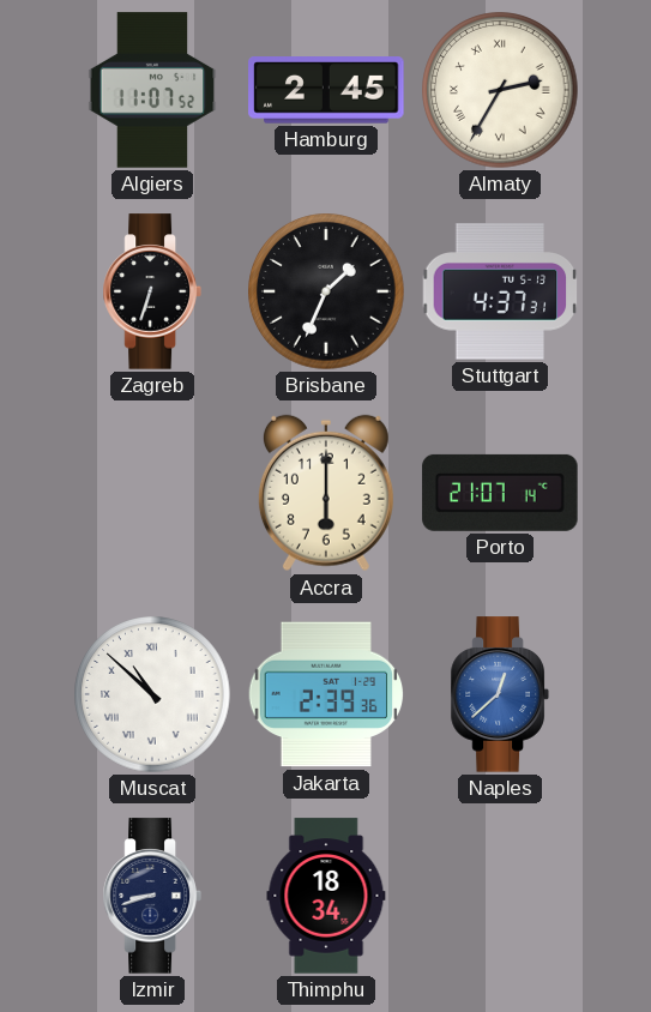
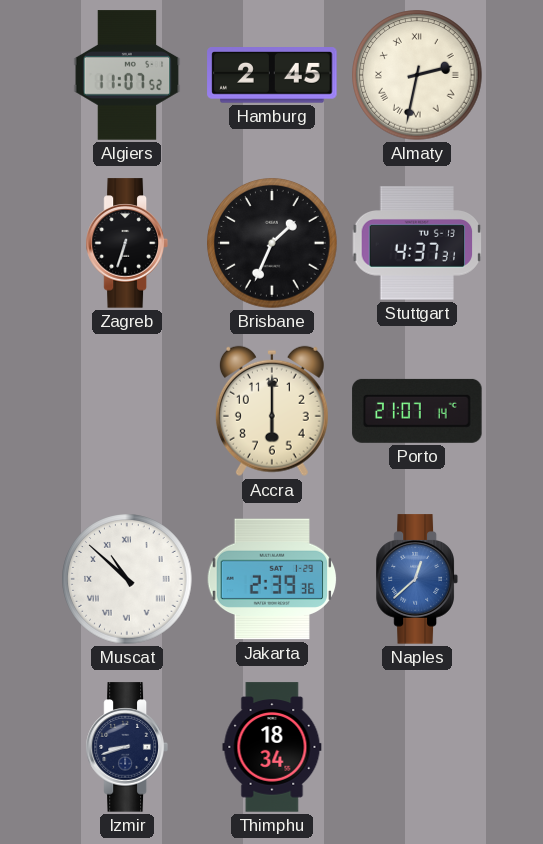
Almaty: 2:35 -> 2:32
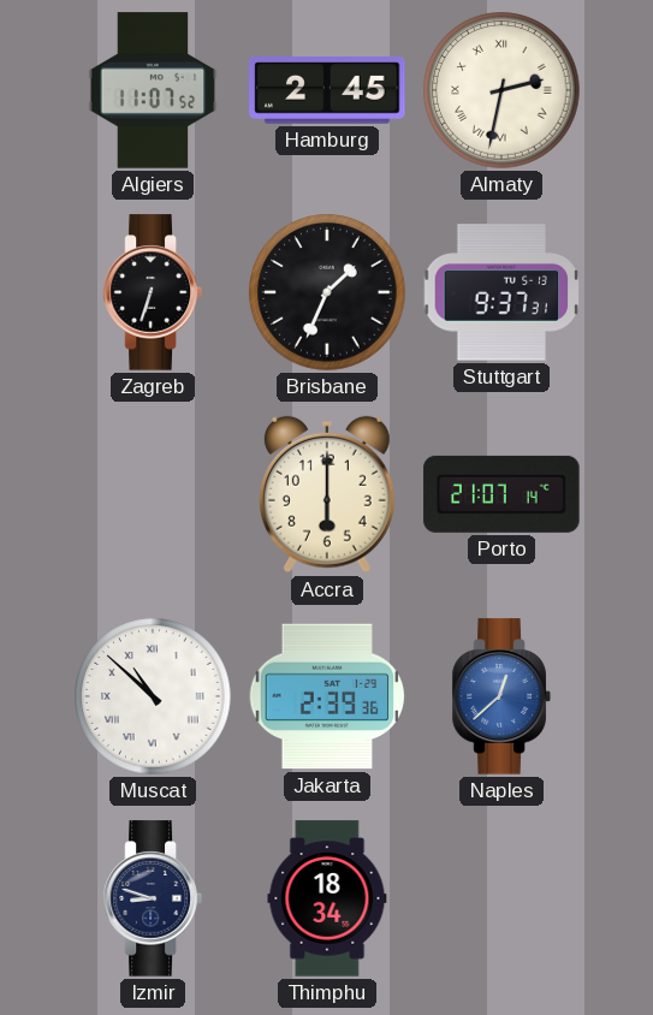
Stuttgart: 4:37 -> 9:37
Izmir: 8:42 -> 8:48
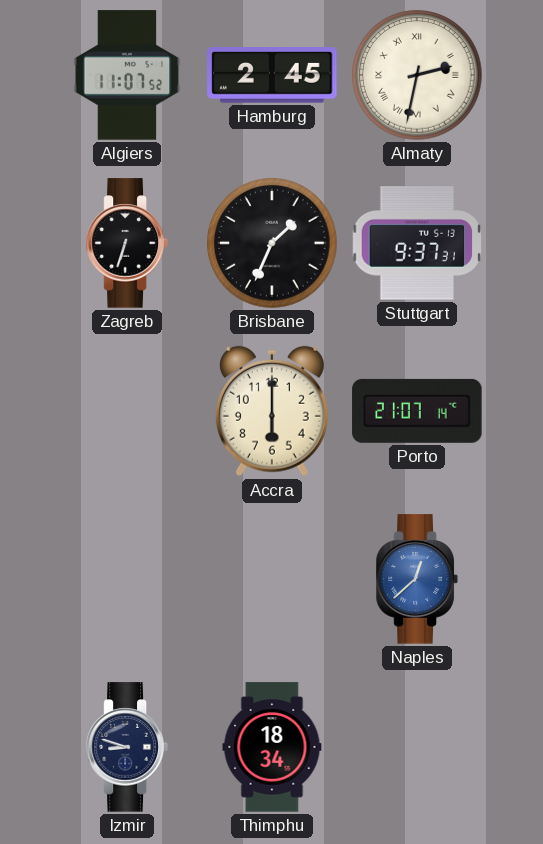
Muscat: 10:52 -> none
Jakarta: 2:39 -> none
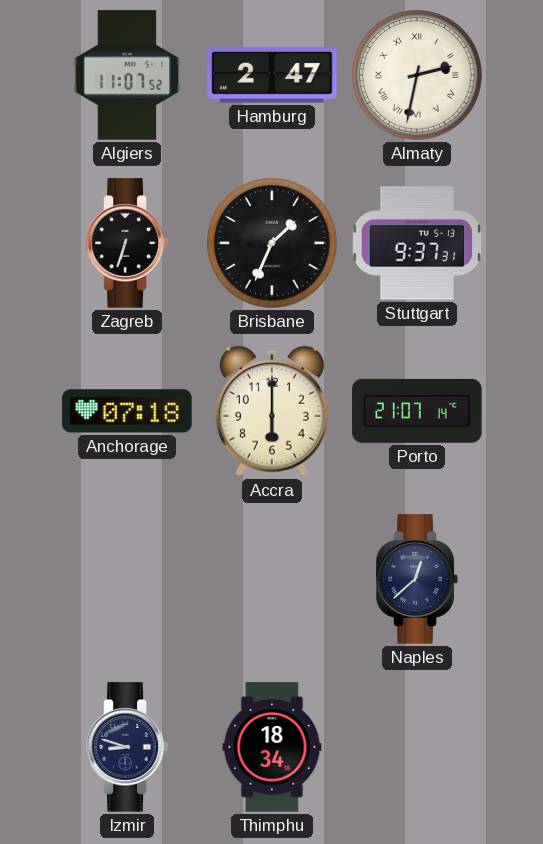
Hamburg: 2:45 -> 2:47
Anchorage: none -> 07:18
Naples dial: blue -> navy
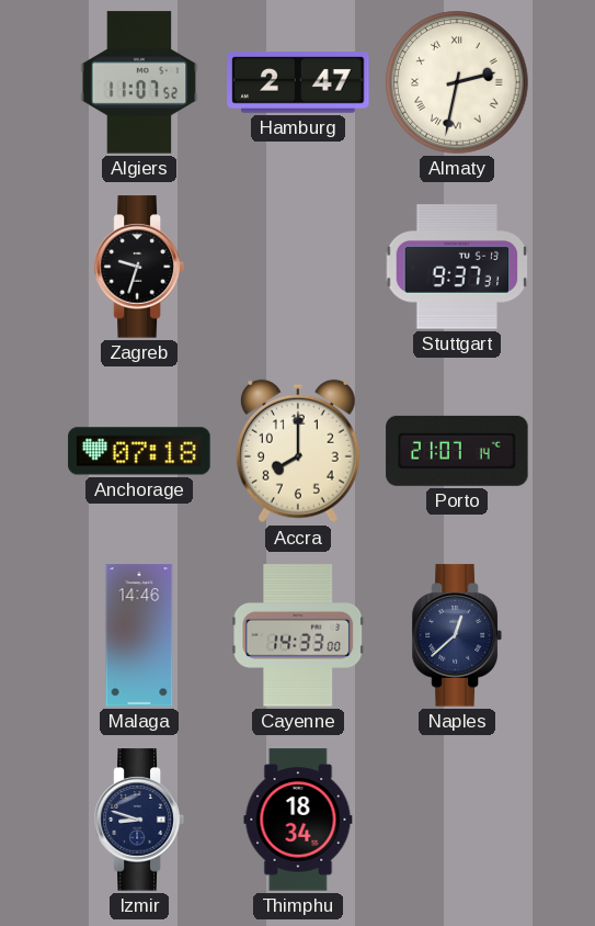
Zagreb: 6:33 -> 9:33
Brisbane: 1:34 -> none
Accra: 6:00 -> 8:00
Malaga: none -> 14:46
Cayenne: none -> 14:33
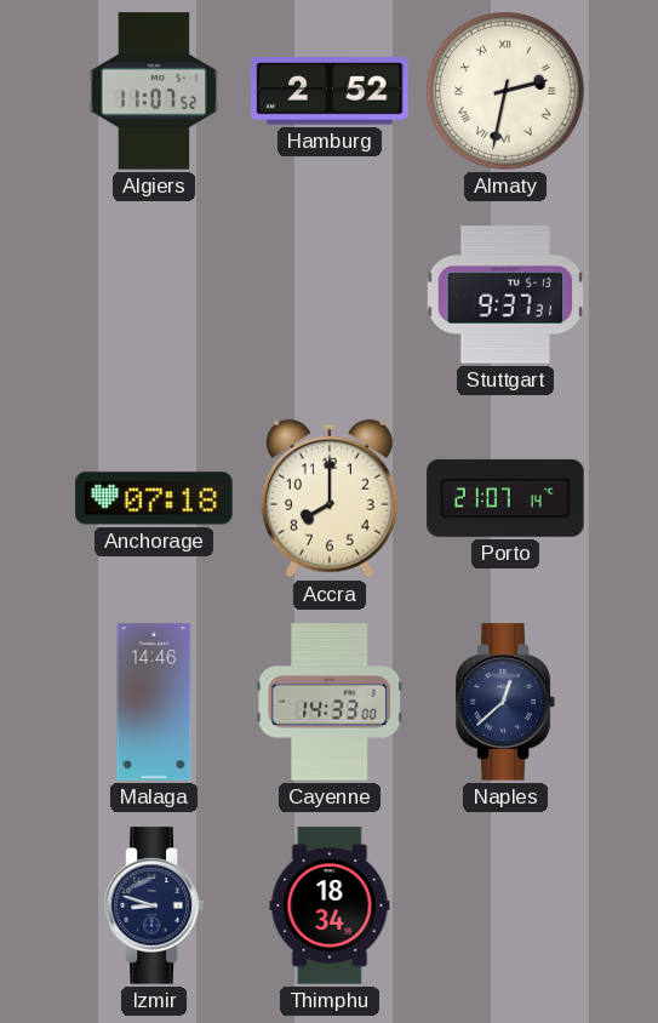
Hamburg: 2:47 -> 2:52
Zagreb: 9:33 -> none
